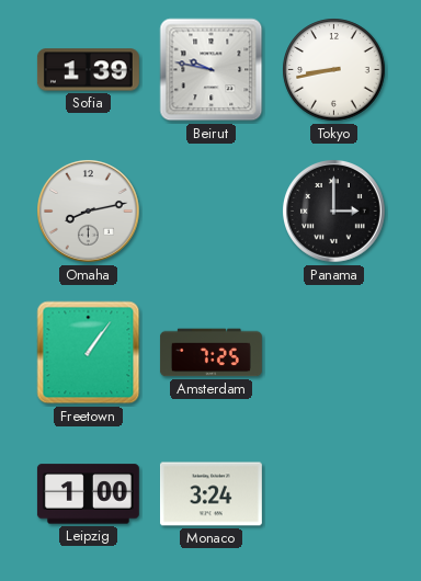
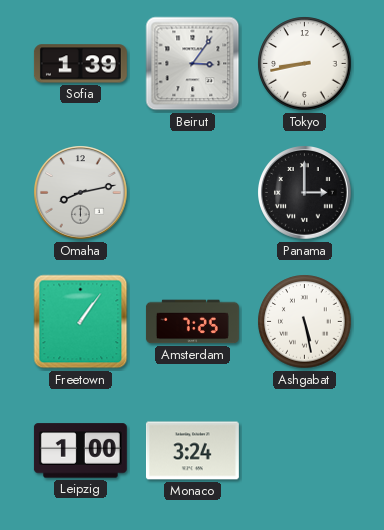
Beirut: 9:47 -> 3:06
Ashgabat: none -> 5:28
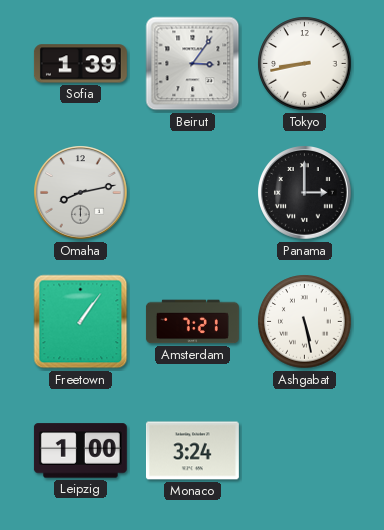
Amsterdam: 7:25 -> 7:21
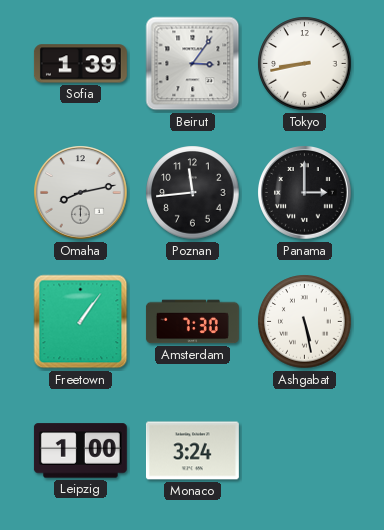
Poznan: none -> 11:44
Amsterdam: 7:21 -> 7:30
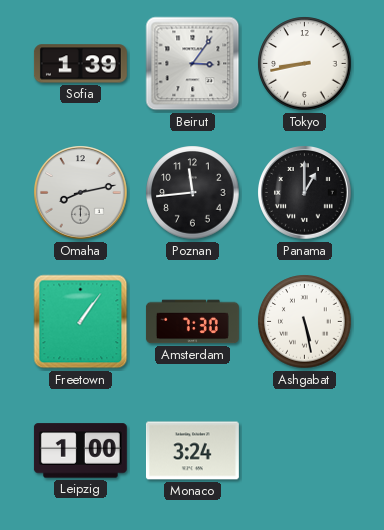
Panama: 3:00 -> 1:00
